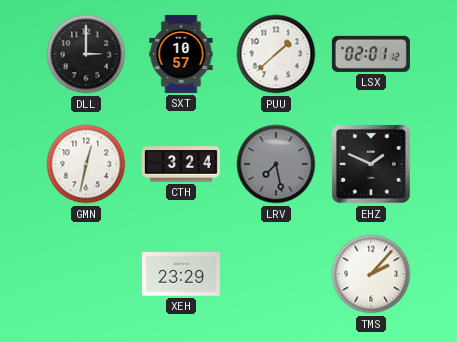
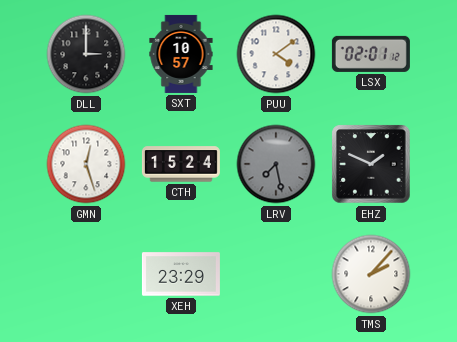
PUU: 1:38 -> 4:09
GMN: 12:32 -> 12:27
CTH: 3:24 -> 15:24
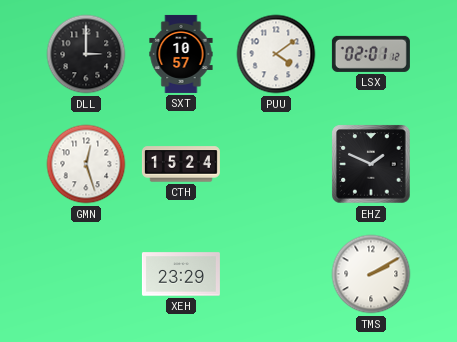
LRV: 7:28 -> none
TMS: 2:07 -> 2:10
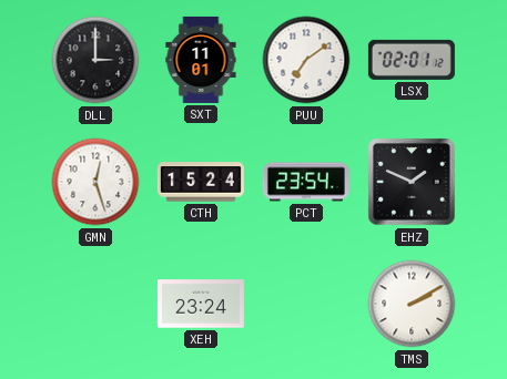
SXT: 10:57 -> 11:01
PUU: 4:09 -> 7:09
PCT: none -> 23:54
XEH: 23:29 -> 23:24
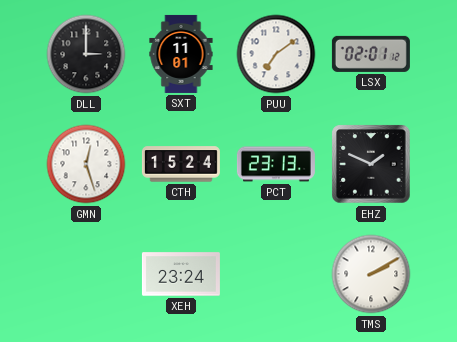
PCT: 23:54 -> 23:13
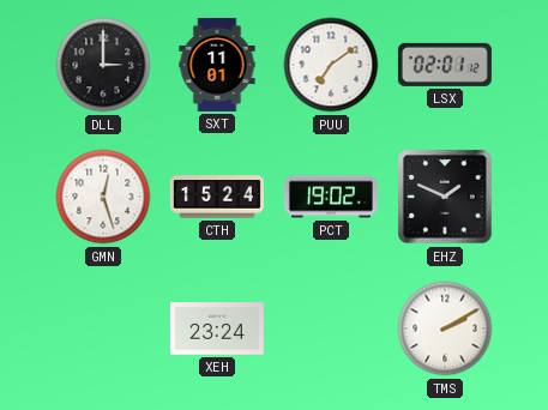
PCT: 23:13 -> 19:02
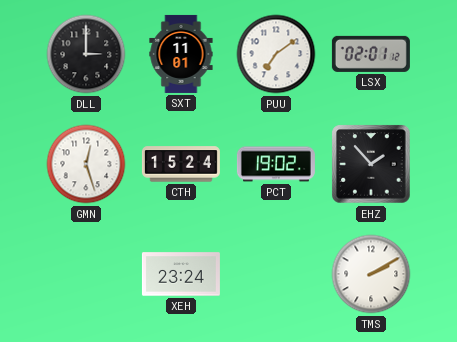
EHZ: 1:49 -> 1:53
